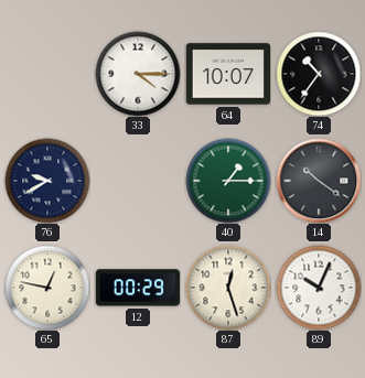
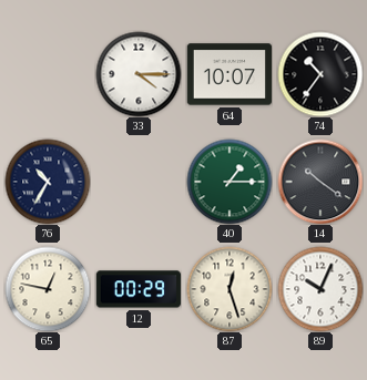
76: 9:40 -> 10:35
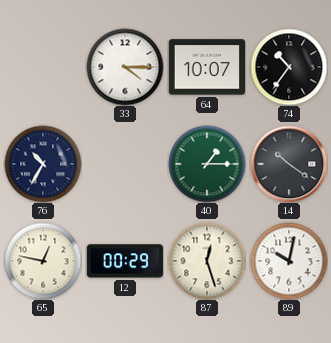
89: 10:04 -> 10:02
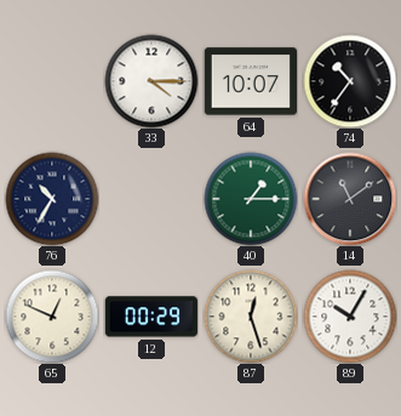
14: 10:21 -> 11:09
65: 12:47 -> 12:49
89: 10:02 -> 10:05
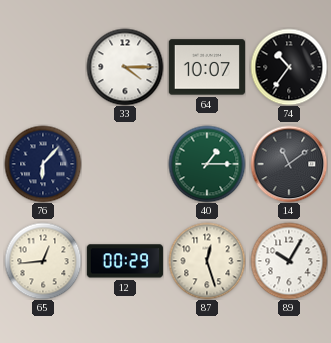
76: 10:35 -> 6:07
65: 12:49 -> 12:44
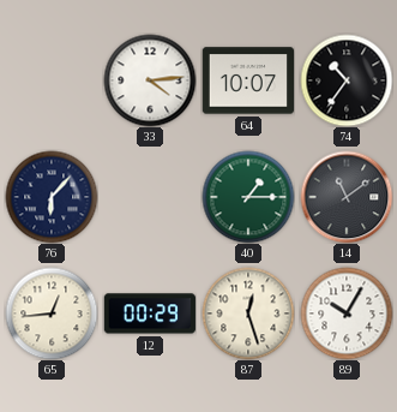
33: 4:15 -> 4:14
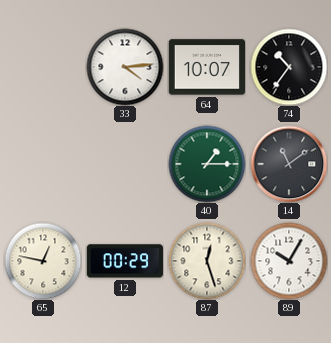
76: 6:07 -> none
65: 12:44 -> 12:47
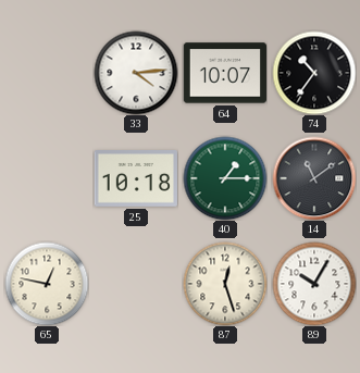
25: none -> 10:18
12: 00:29 -> none
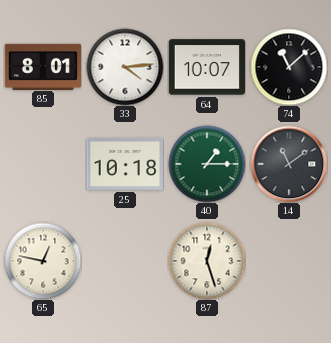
85: none -> 8:01
74: 10:36 -> 11:08
89: 10:05 -> none
